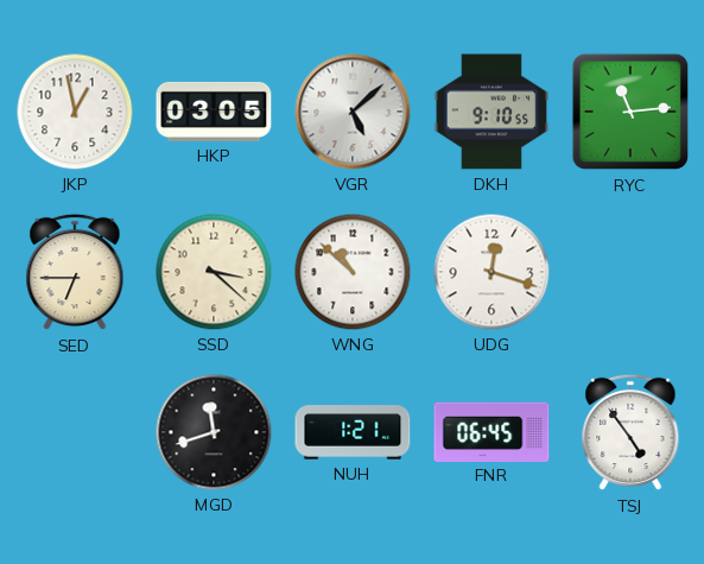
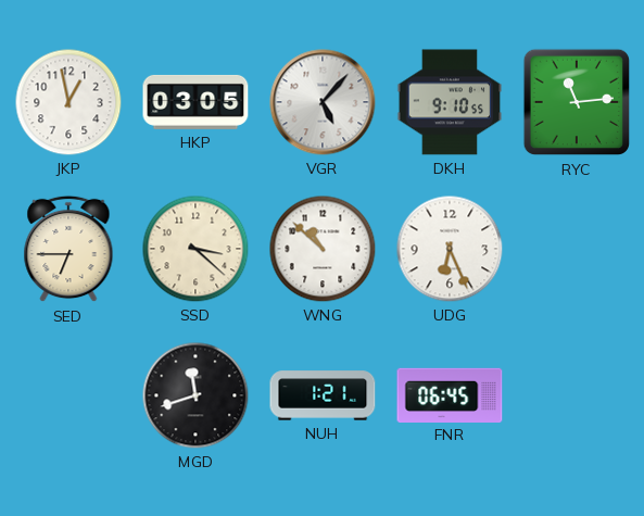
VGR: 5:08 -> 5:07
UDG: 12:18 -> 6:26
TSJ: 4:54 -> none
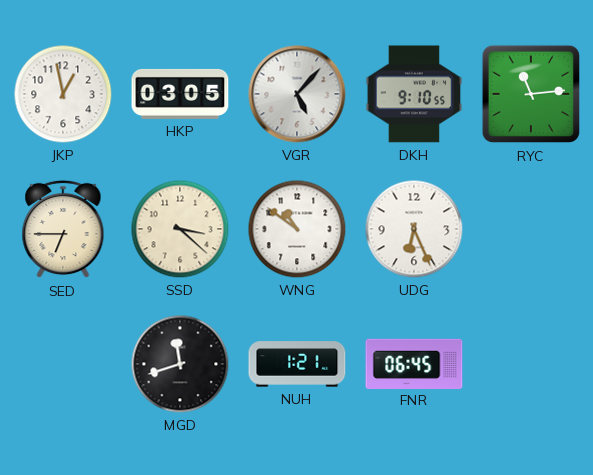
WNG: 10:52 -> 10:51
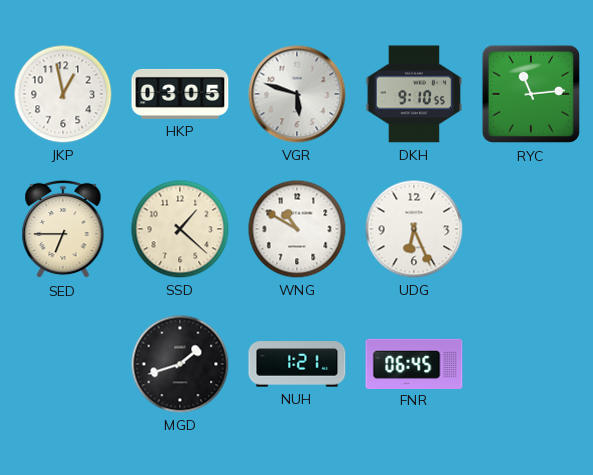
VGR: 5:07 -> 5:48
SSD: 3:22 -> 1:22
WNG: 10:51 -> 10:50
MGD: 11:42 -> 1:42
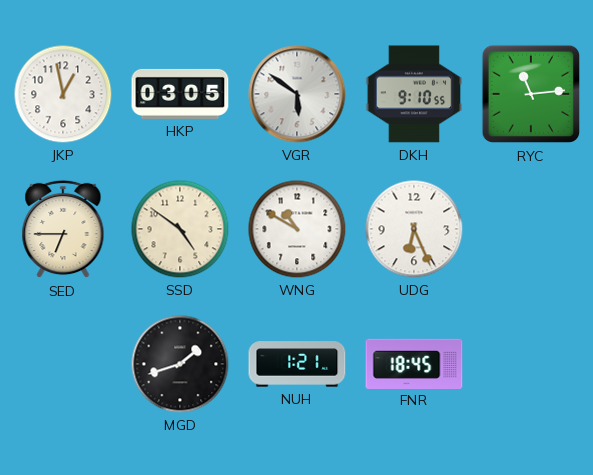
VGR: 5:48 -> 5:51
SSD: 1:22 -> 4:51
FNR: 06:45 -> 18:45
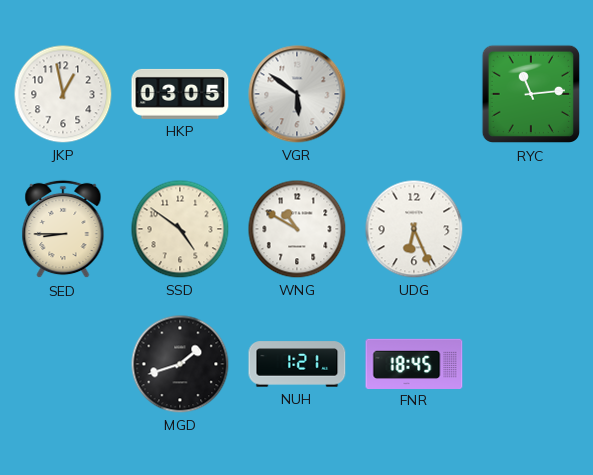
DKH: 9:10 -> none
SED: 6:45 -> 8:45
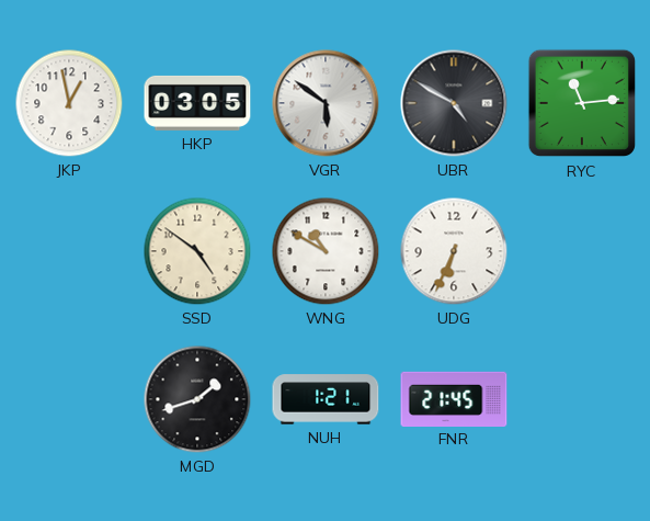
UBR: none -> 4:50
SED: 8:45 -> none
UDG: 6:26 -> 6:34
FNR: 18:45 -> 21:45
